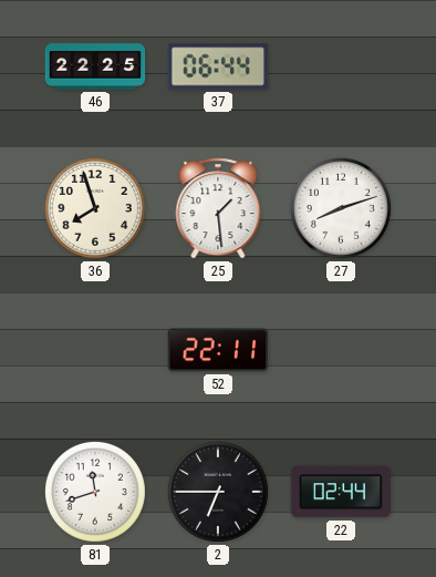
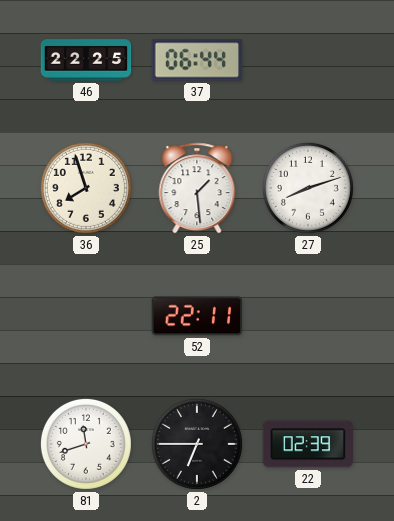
22: 02:44 -> 02:39
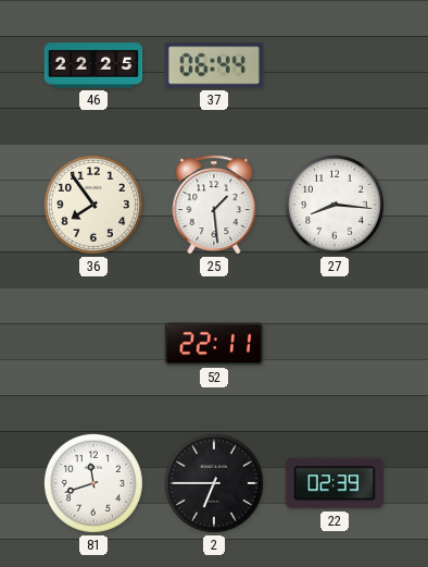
36: 7:57 -> 7:54
27: 8:12 -> 8:16
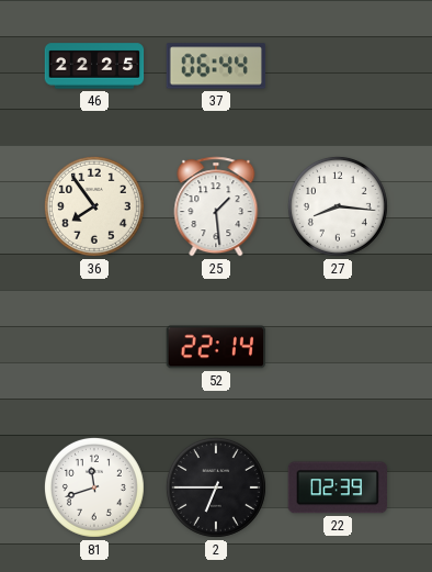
52: 22:11 -> 22:14
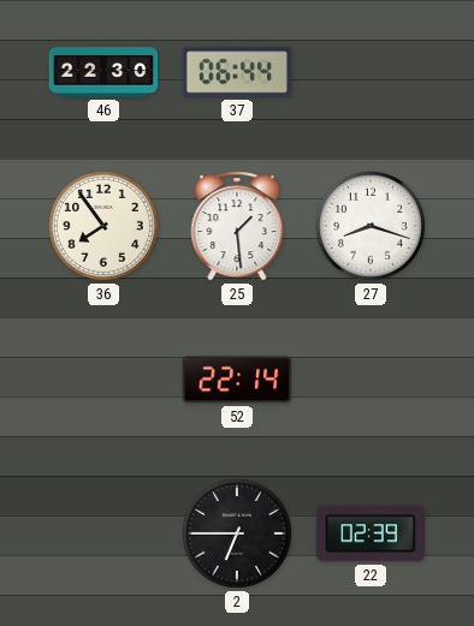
46: 22:25 -> 22:30
27: 8:16 -> 8:18
81: 11:42 -> none
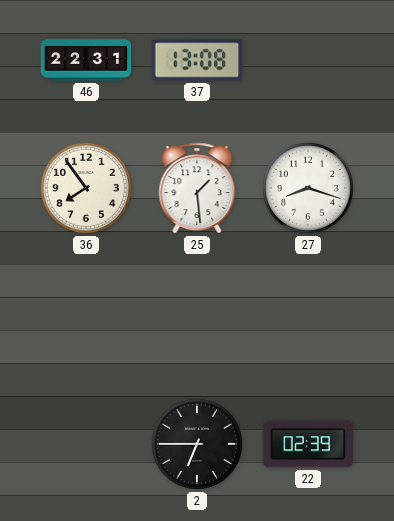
46: 22:30 -> 22:31
37: 06:44 -> 13:08
52: 22:14 -> none
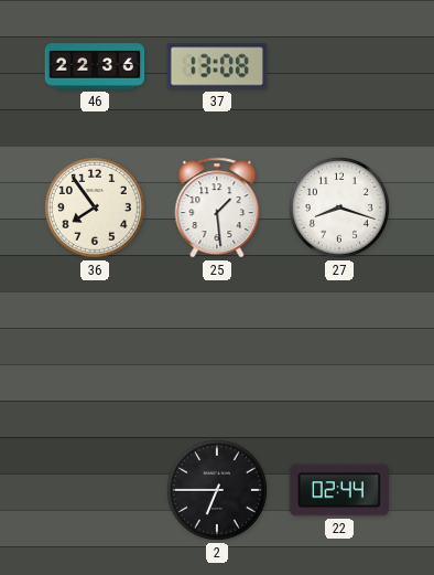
46: 22:31 -> 22:36
22: 02:39 -> 02:44
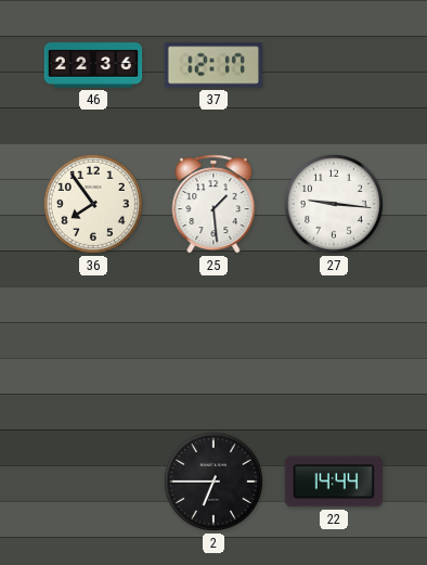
37: 13:08 -> 12:17
27: 8:18 -> 9:16
22: 02:44 -> 14:44
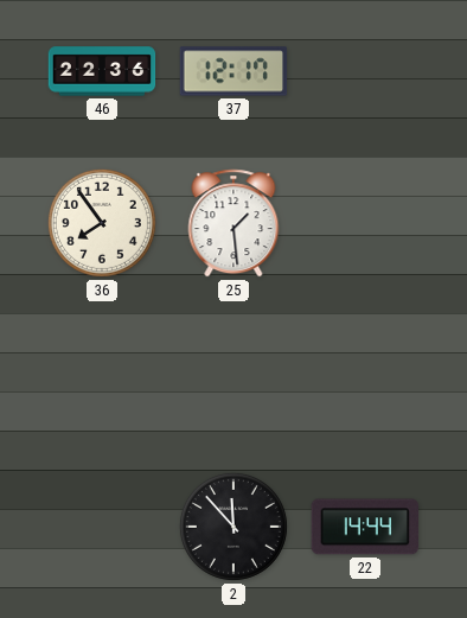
27: 9:16 -> none
2: 6:45 -> 11:53
